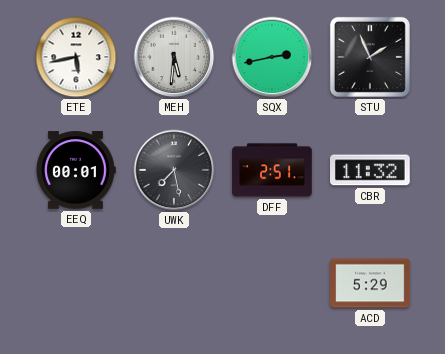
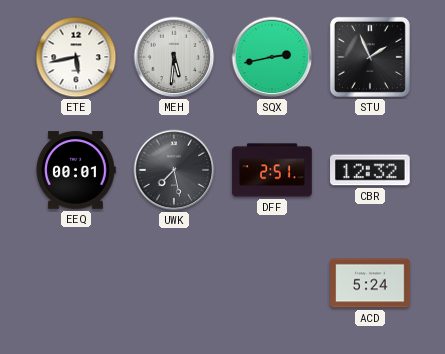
CBR: 11:32 -> 12:32
ACD: 5:29 -> 5:24
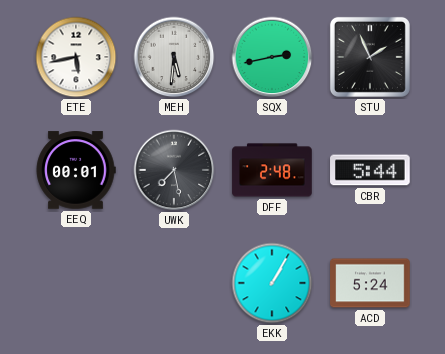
DFF: 2:51 -> 2:48
CBR: 12:32 -> 5:44
EKK: none -> 1:05
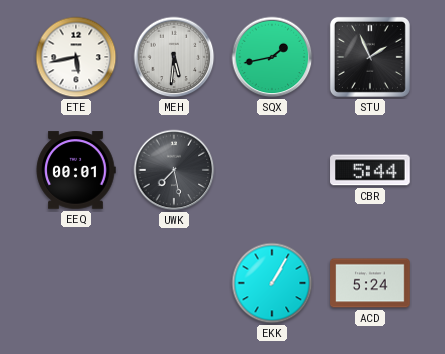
SQX: 2:43 -> 1:43
DFF: 2:48 -> none
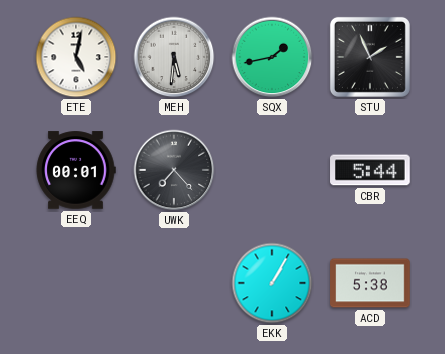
ETE: 5:43 -> 5:02
UWK: 7:28 -> 7:23
ACD: 5:24 -> 5:38
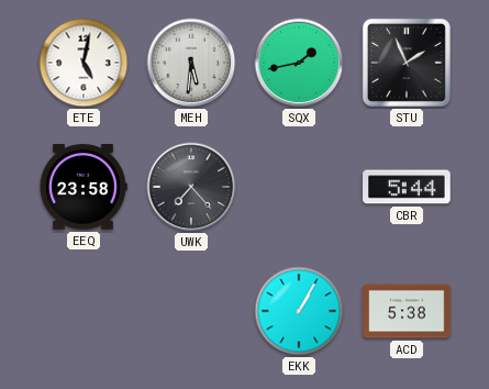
EEQ: 00:01 -> 23:58
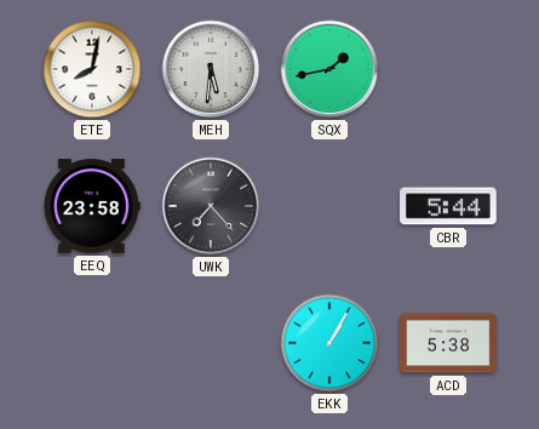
ETE: 5:02 -> 8:02
STU: 1:56 -> none
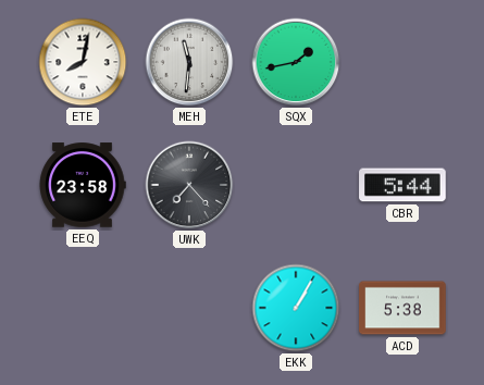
MEH: 5:31 -> 11:31
